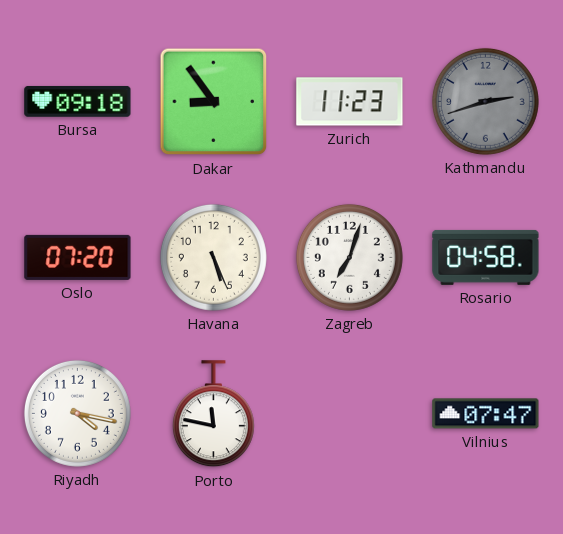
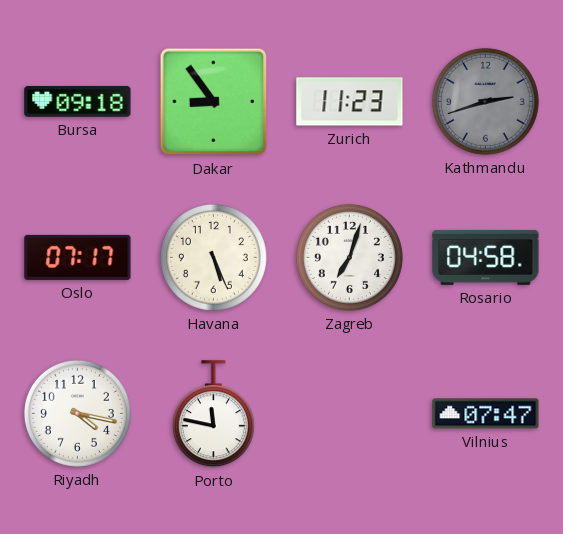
Oslo: 07:20 -> 07:17
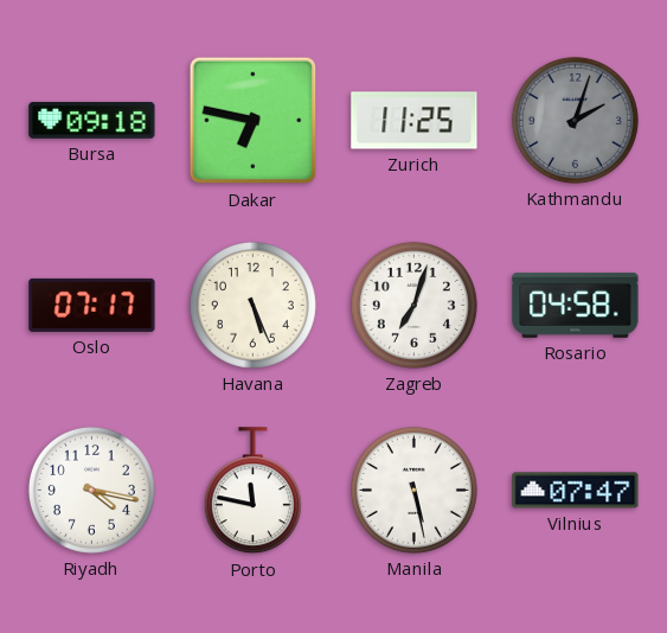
Dakar: 8:54 -> 6:47
Zurich: 11:23 -> 11:25
Kathmandu: 2:42 -> 2:03
Manila: none -> 5:28
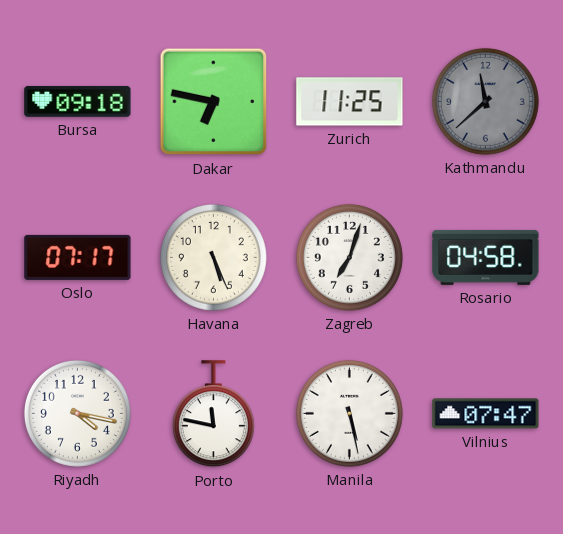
Kathmandu: 2:03 -> 11:38
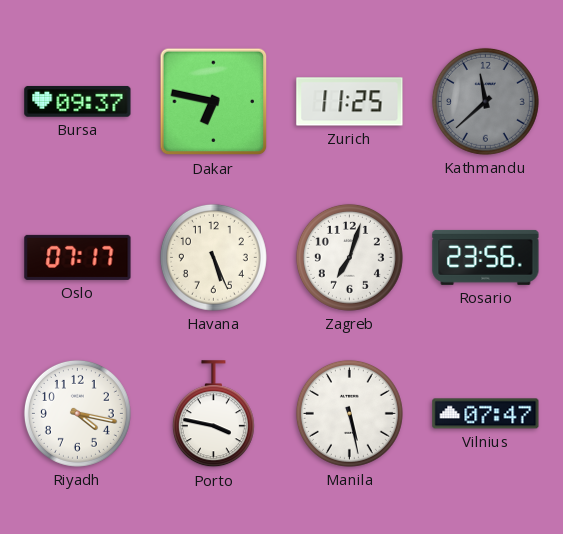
Bursa: 09:18 -> 09:37
Rosario: 04:58 -> 23:56
Porto: 11:47 -> 3:47
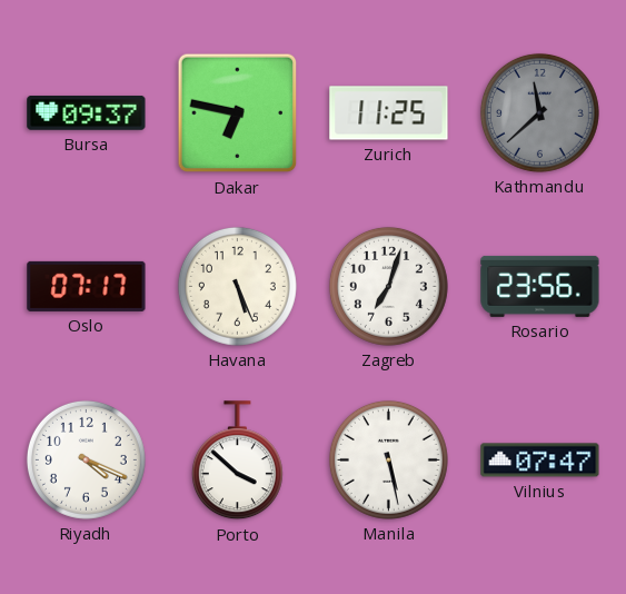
Riyadh: 4:17 -> 4:19
Porto: 3:47 -> 3:52
